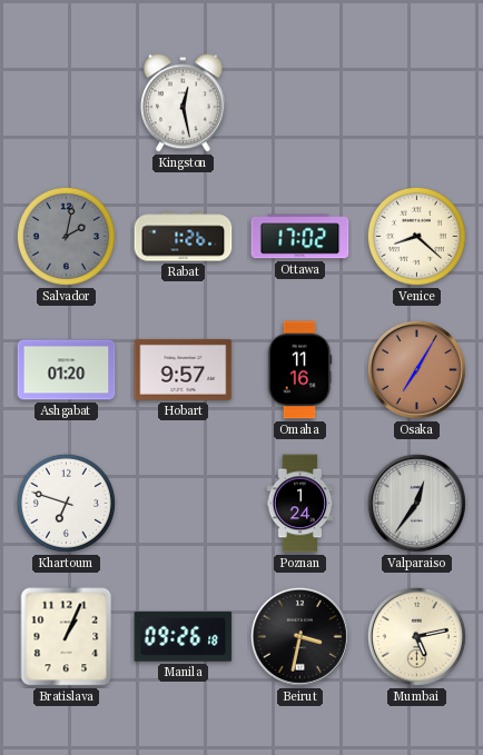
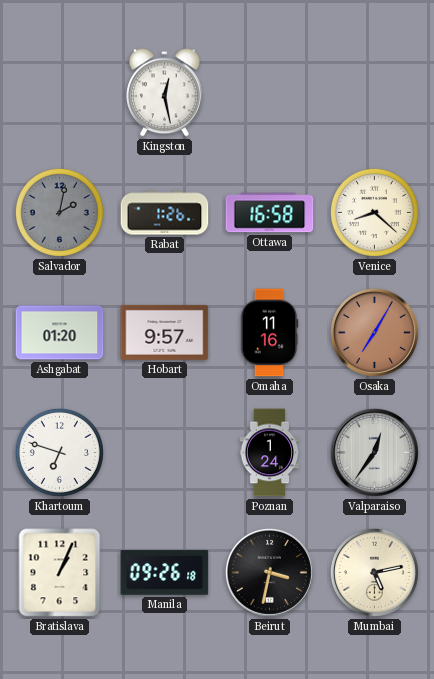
Ottawa: 17:02 -> 16:58
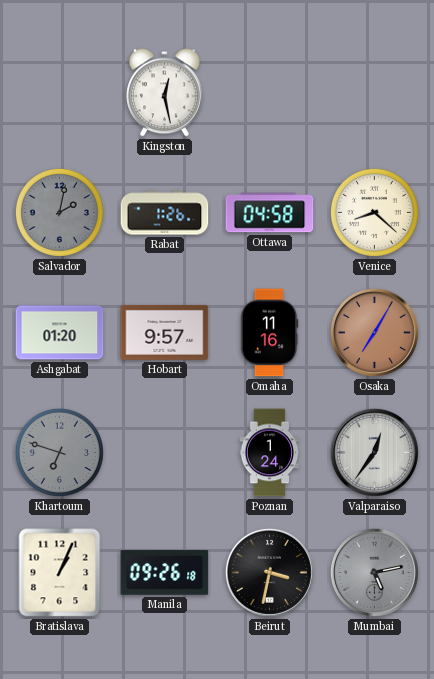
Ottawa: 16:58 -> 04:58
Khartoum dial: white -> grey
Mumbai dial: cream -> grey
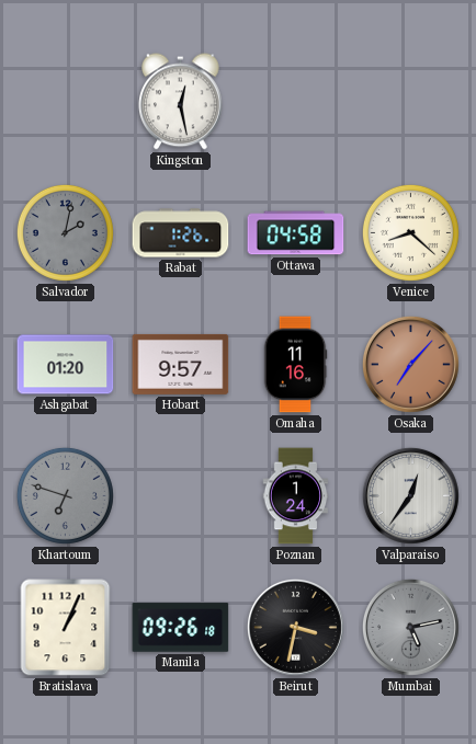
Osaka: 7:05 -> 7:07
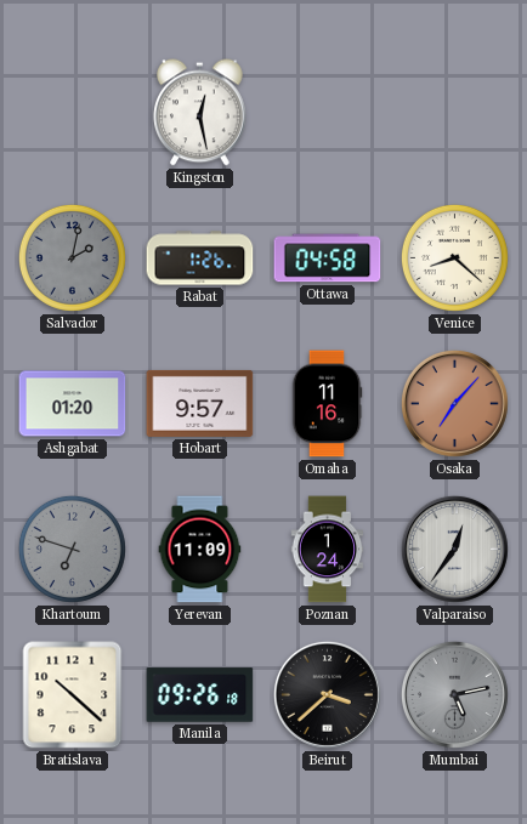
Yerevan: none -> 11:09
Bratislava: 1:04 -> 10:22
Beirut: 3:32 -> 3:38
